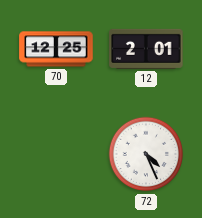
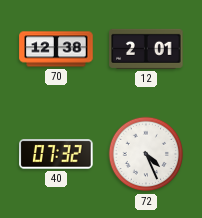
70: 12:25 -> 12:38
40: none -> 07:32
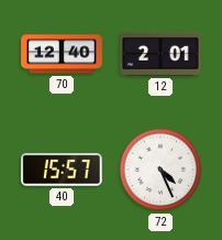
70: 12:38 -> 12:40
40: 07:32 -> 15:57
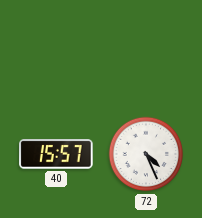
70: 12:40 -> none
12: 2:01 -> none
